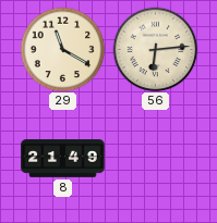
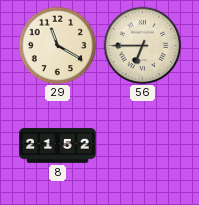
56: 6:14 -> 6:45
8: 21:49 -> 21:52
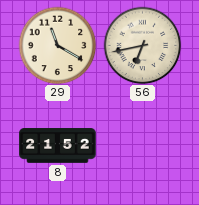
56: 6:45 -> 6:43
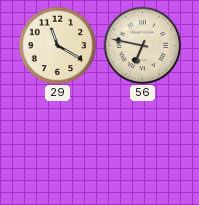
56: 6:43 -> 6:47
8: 21:52 -> none
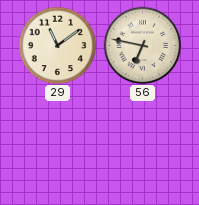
29: 11:20 -> 11:09
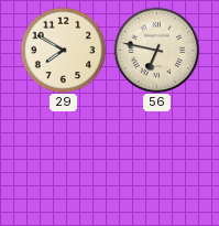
29: 11:09 -> 7:50
